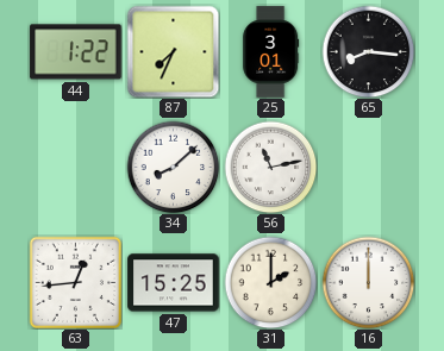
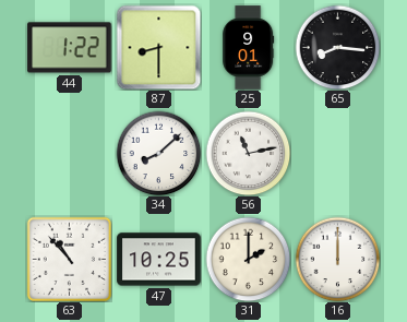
87: 7:34 -> 8:30
25: 3:01 -> 9:01
63: 12:44 -> 10:53
47: 15:25 -> 10:25
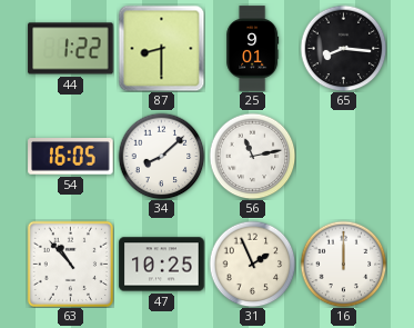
54: none -> 16:05
31: 2:00 -> 1:56
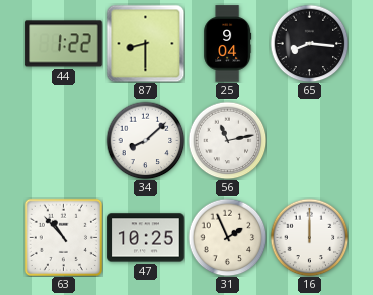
25: 9:01 -> 9:04
54: 16:05 -> none
